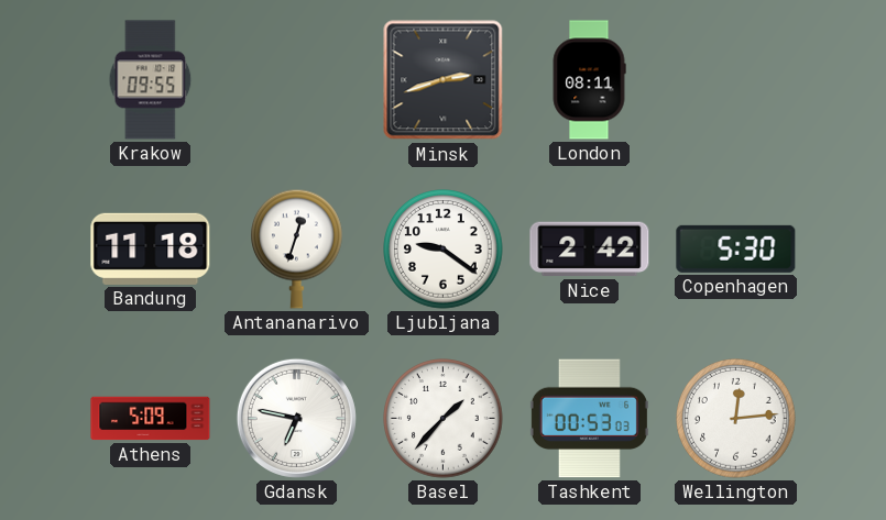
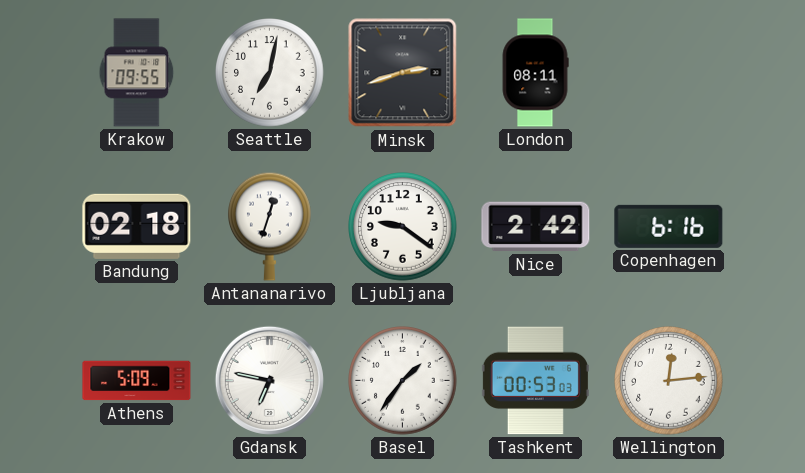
Seattle: none -> 7:02
Bandung: 11:18 -> 02:18
Copenhagen: 5:30 -> 6:16
Basel: 1:37 -> 1:36
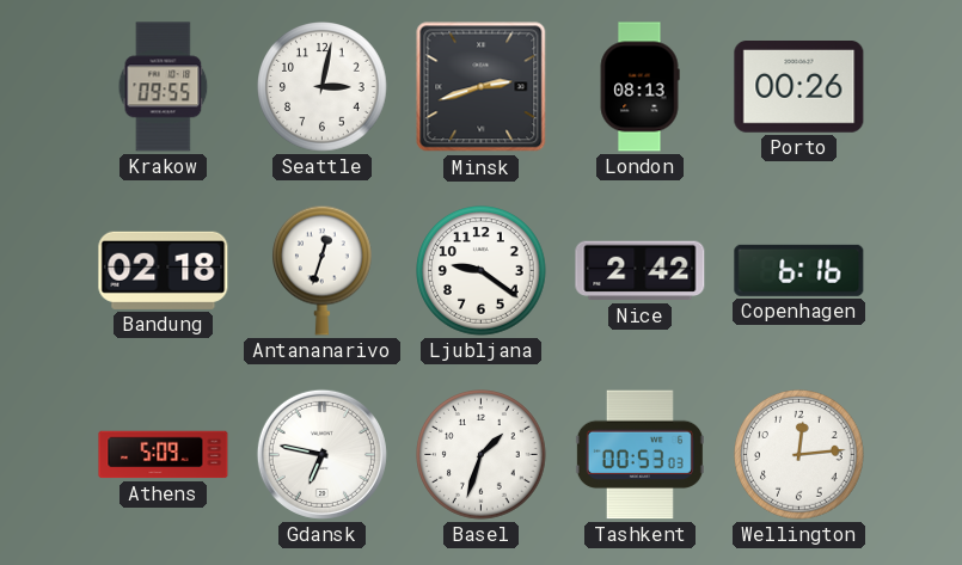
Seattle: 7:02 -> 3:02
London: 08:11 -> 08:13
Porto: none -> 00:26
Basel: 1:36 -> 1:33
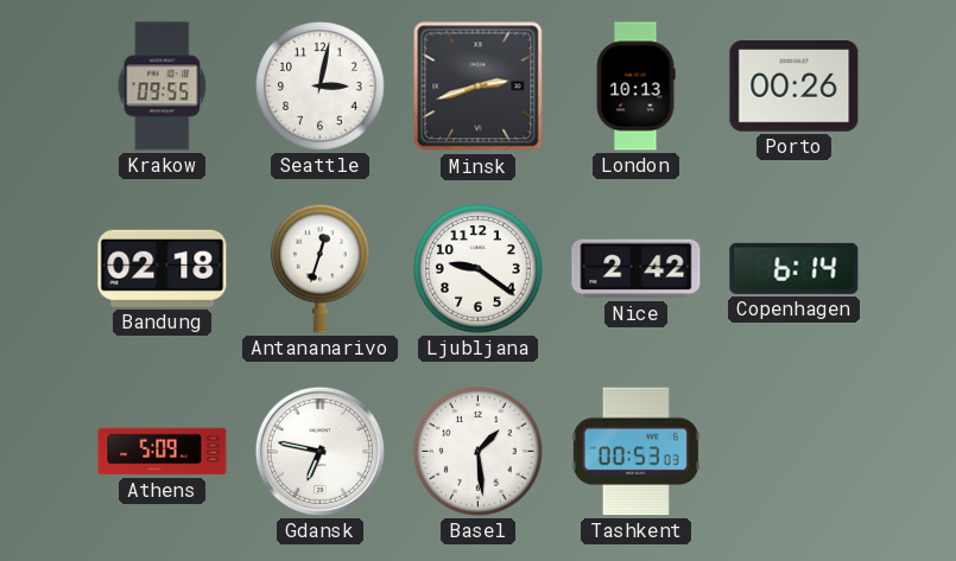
London: 08:13 -> 10:13
Copenhagen: 6:16 -> 6:14
Basel: 1:33 -> 1:29
Wellington: 12:14 -> none
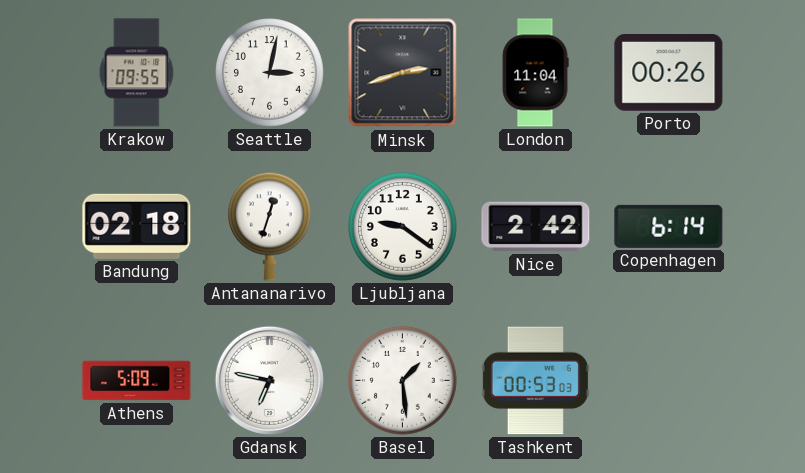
London: 10:13 -> 11:04
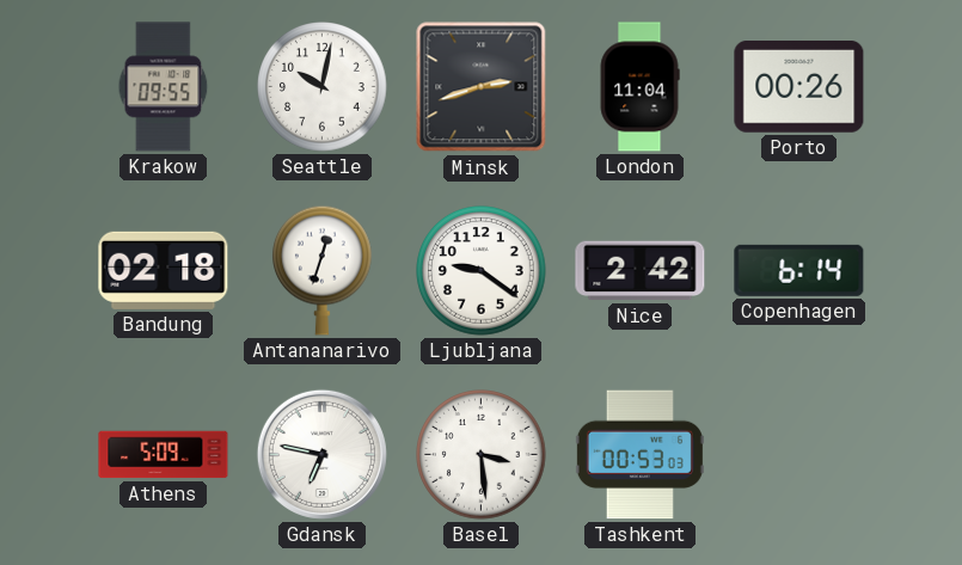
Seattle: 3:02 -> 10:02
Basel: 1:29 -> 3:29
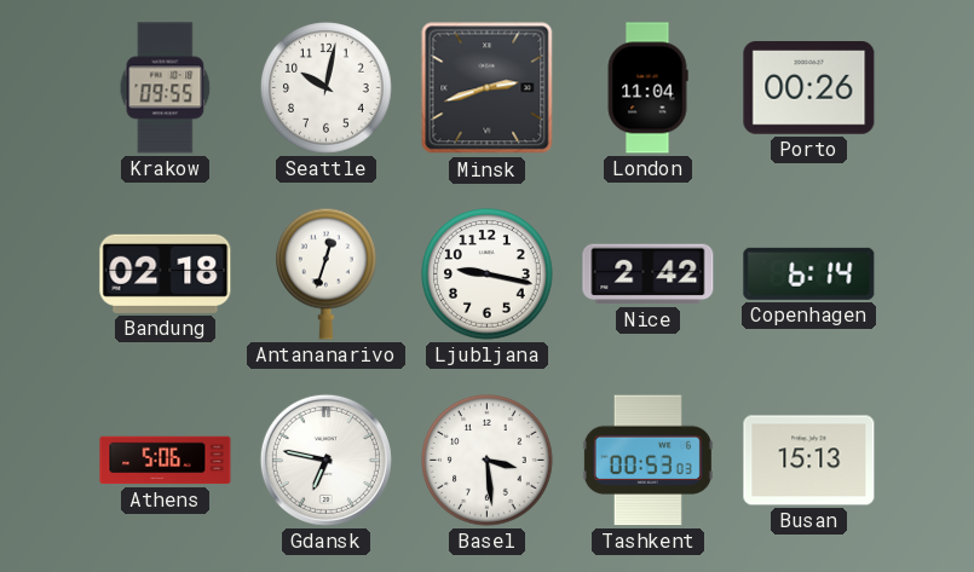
Ljubljana: 9:21 -> 9:17
Athens: 5:09 -> 5:06
Busan: none -> 15:13
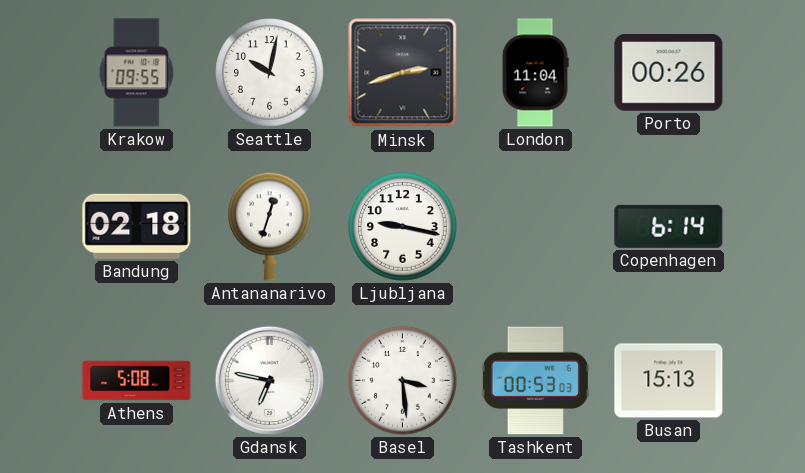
Nice: 2:42 -> none
Athens: 5:06 -> 5:08
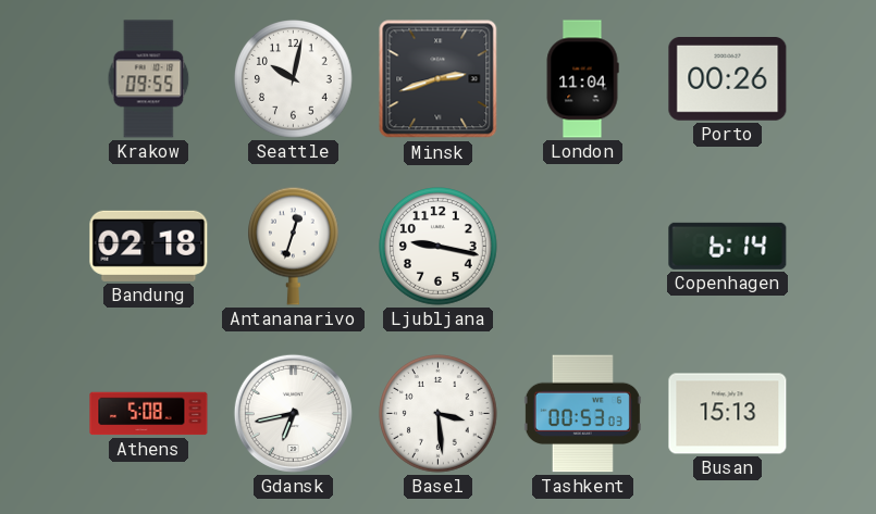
Gdansk: 6:47 -> 6:43
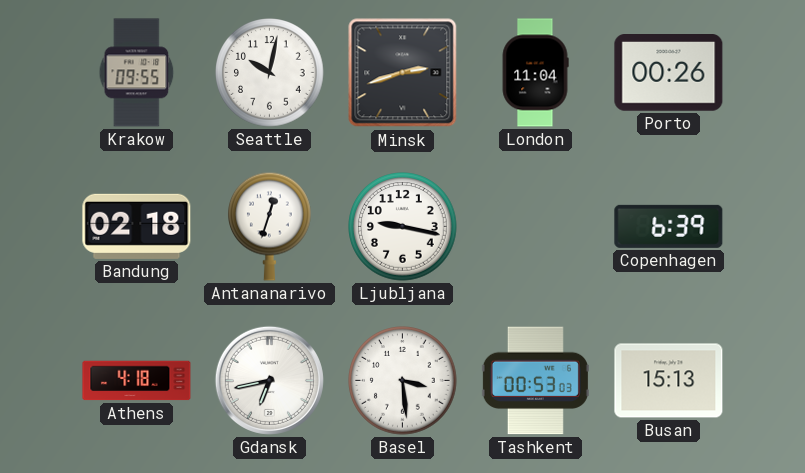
Copenhagen: 6:14 -> 6:39
Athens: 5:08 -> 4:18
